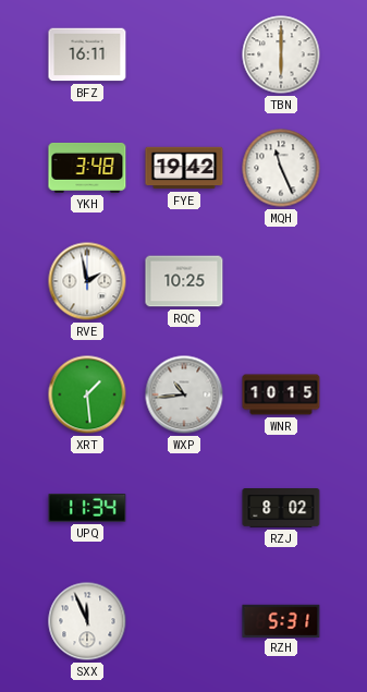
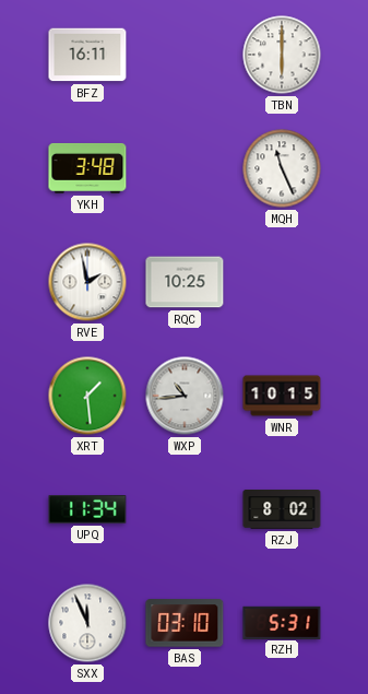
FYE: 19:42 -> none
BAS: none -> 03:10
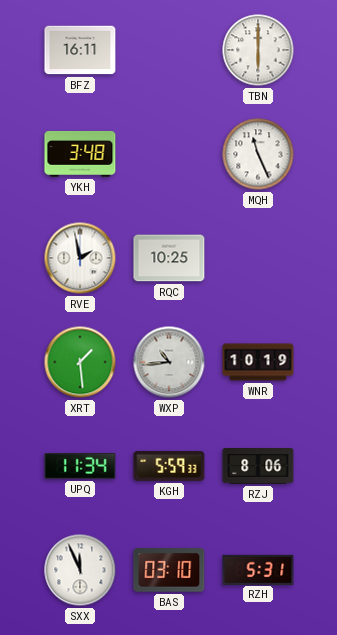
WNR: 10:15 -> 10:19
KGH: none -> 5:59
RZJ: 8:02 -> 8:06
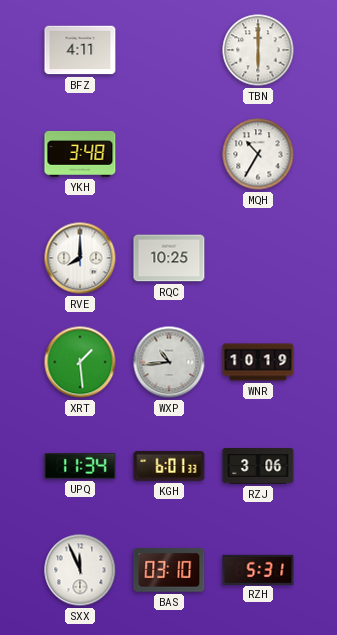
BFZ: 16:11 -> 4:11
MQH: 11:26 -> 10:35
RVE: 1:58 -> 8:00
KGH: 5:59 -> 6:01
RZJ: 8:06 -> 3:06
